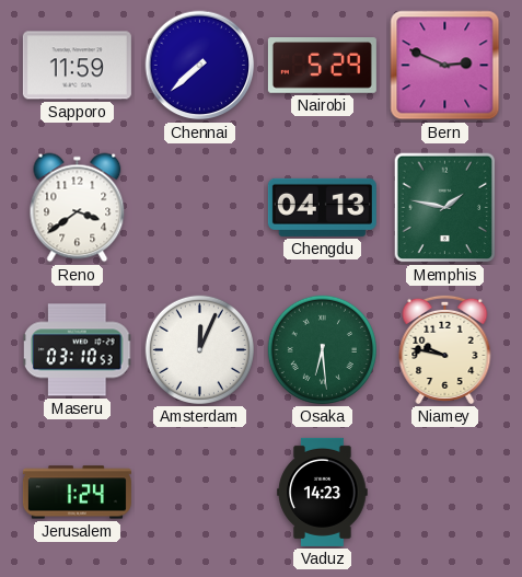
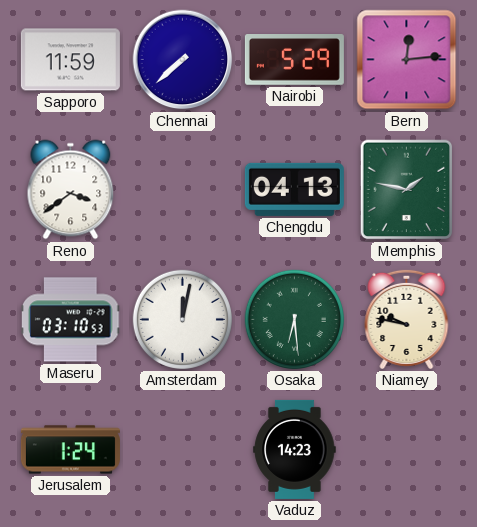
Bern: 2:49 -> 12:14
Amsterdam: 12:04 -> 12:02
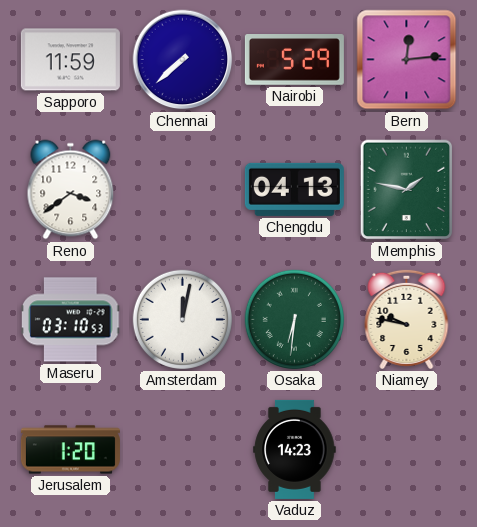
Osaka: 6:29 -> 6:31
Jerusalem: 1:24 -> 1:20
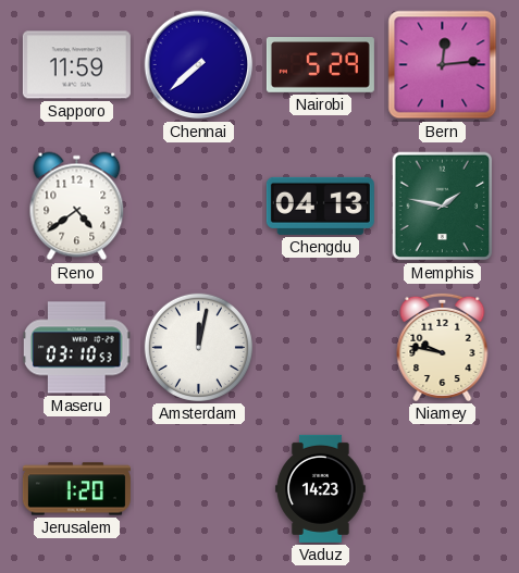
Reno: 3:39 -> 4:39
Osaka: 6:31 -> none
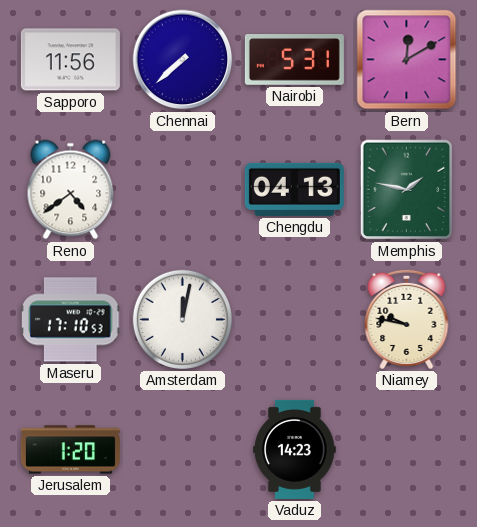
Sapporo: 11:59 -> 11:56
Nairobi: 5:29 -> 5:31
Bern: 12:14 -> 12:10
Maseru: 03:10 -> 17:10
